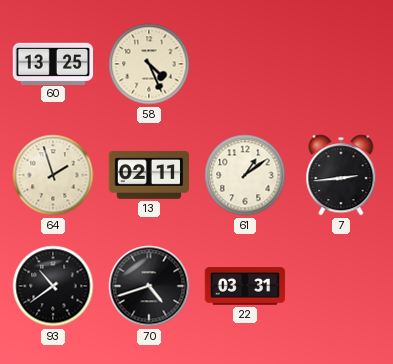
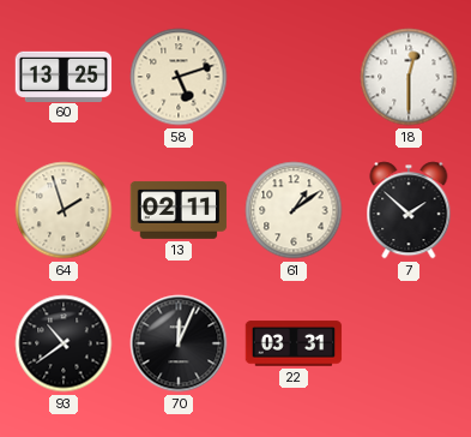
58: 4:26 -> 5:12
18: none -> 12:30
7: 2:44 -> 1:52
70: 4:42 -> 12:04
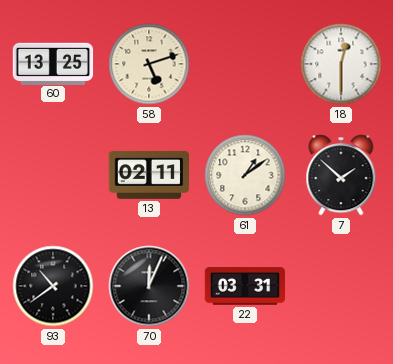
64: 1:57 -> none
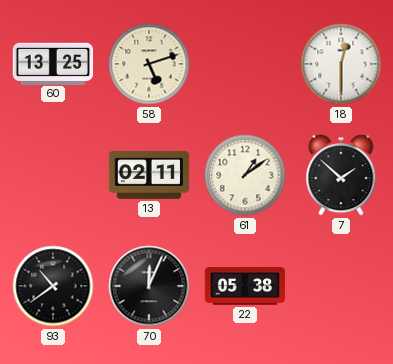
22: 03:31 -> 05:38
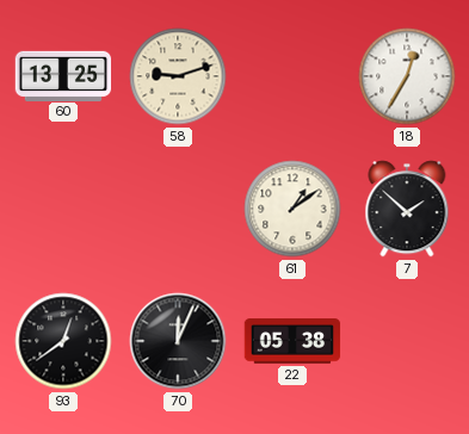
58: 5:12 -> 9:12
18: 12:30 -> 12:35
13: 02:11 -> none
93: 10:39 -> 12:39
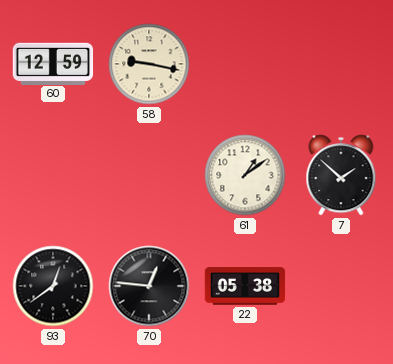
60: 13:25 -> 12:59
58: 9:12 -> 9:17
18: 12:35 -> none
70: 12:04 -> 12:46
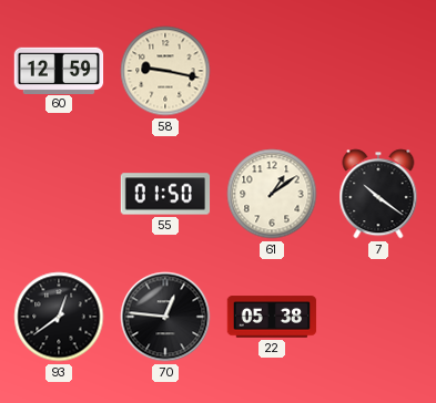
55: none -> 01:50
7: 1:52 -> 10:21
